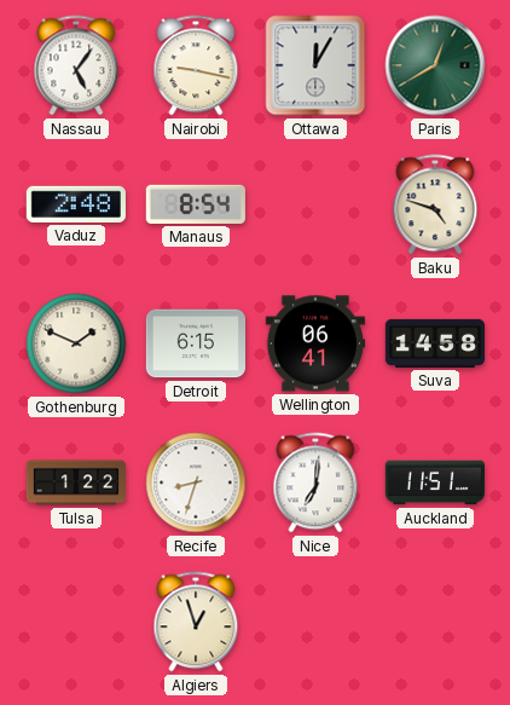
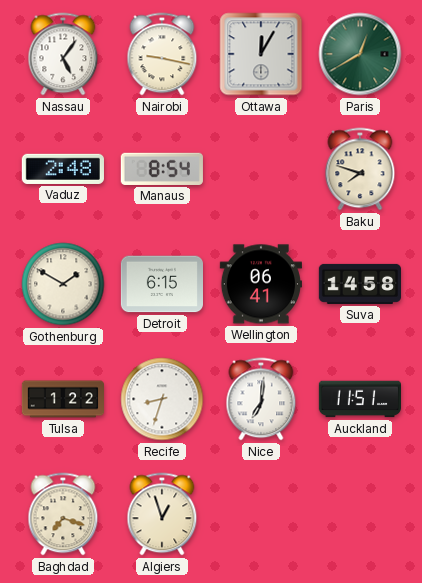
Baku: 4:48 -> 7:48
Gothenburg: 1:49 -> 1:50
Baghdad: none -> 7:18
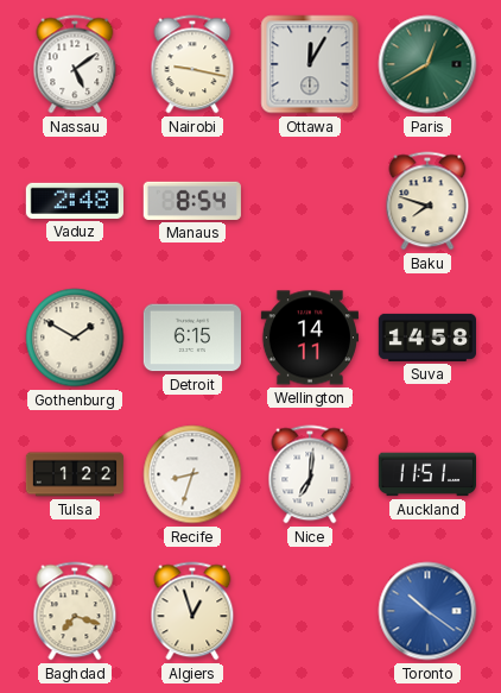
Nassau: 5:06 -> 5:09
Wellington: 06:41 -> 14:11
Toronto: none -> 10:21
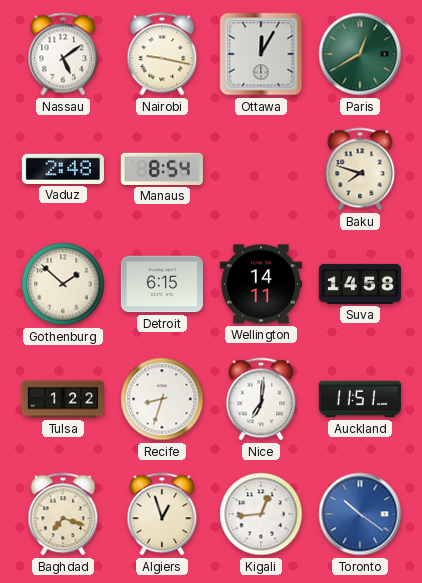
Gothenburg: 1:50 -> 1:52
Kigali: none -> 12:44
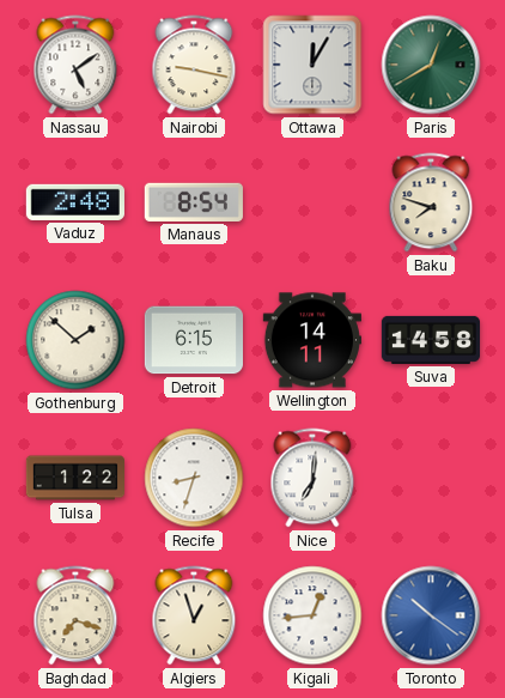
Auckland: 11:51 -> none
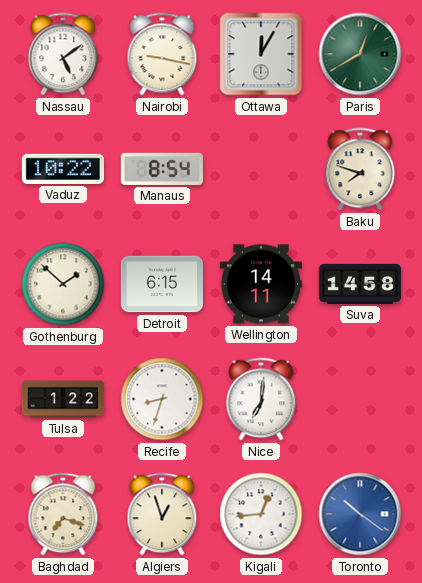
Vaduz: 2:48 -> 10:22
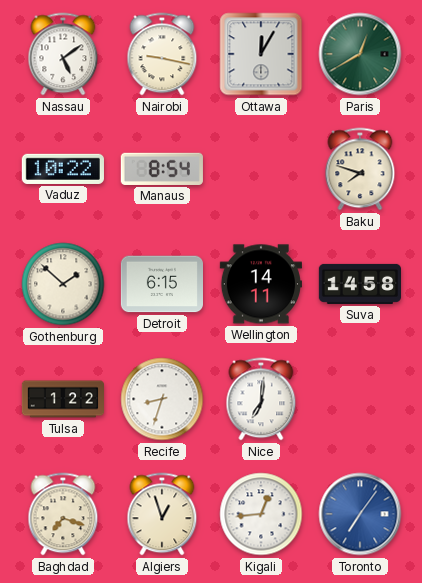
Toronto: 10:21 -> 7:06
